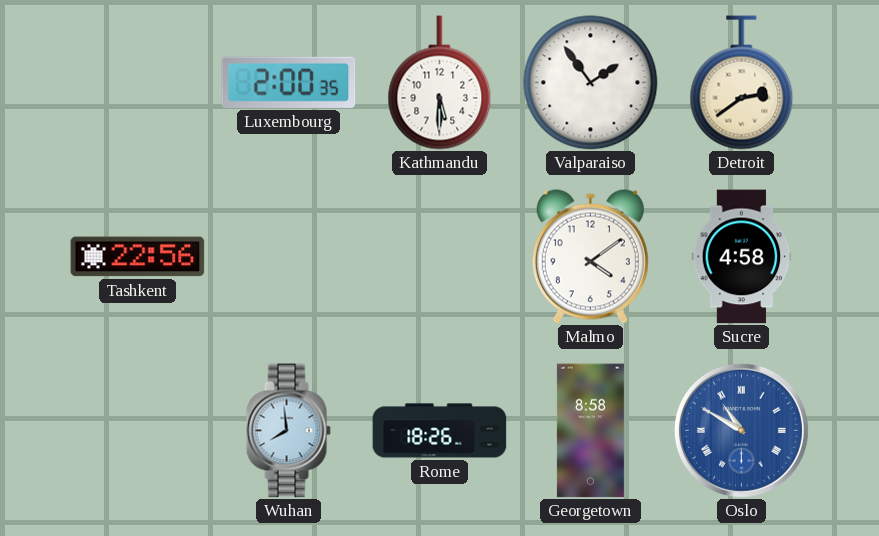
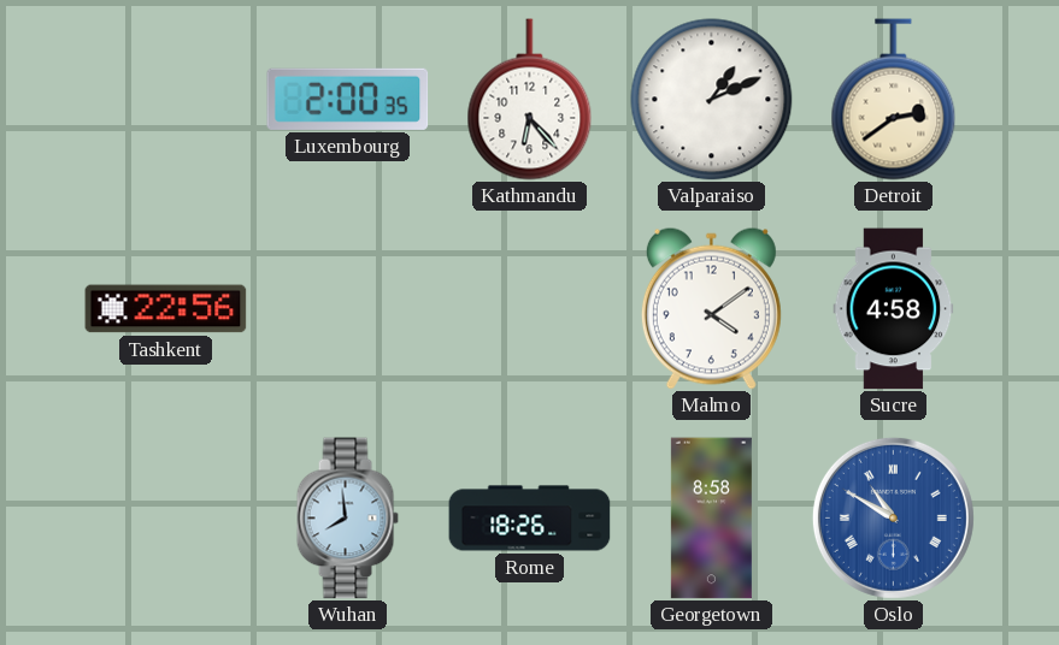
Kathmandu: 5:30 -> 6:23
Valparaiso: 1:54 -> 1:11
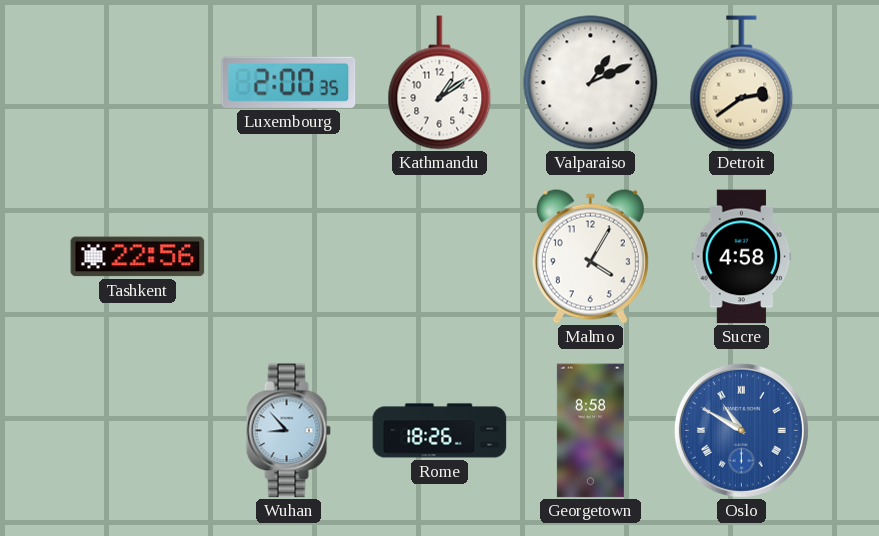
Kathmandu: 6:23 -> 1:09
Malmo: 4:09 -> 4:05
Wuhan: 7:59 -> 8:53
